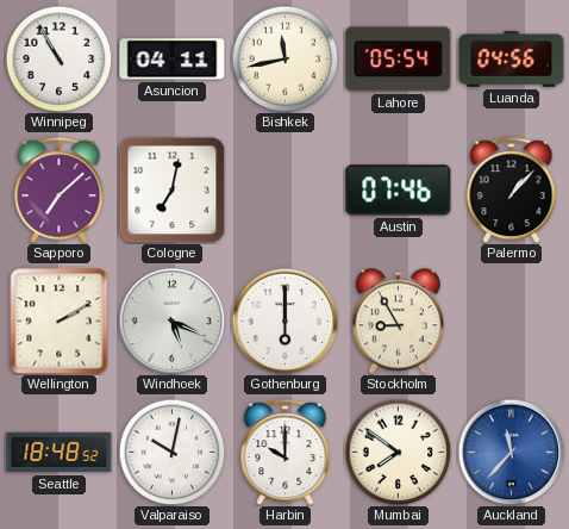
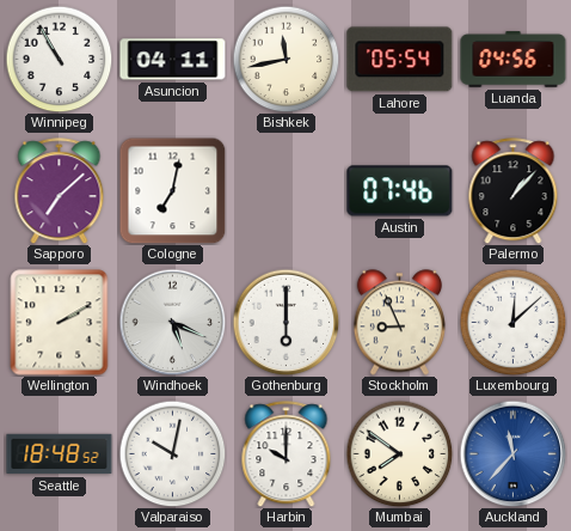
Stockholm: 8:55 -> 8:56
Luxembourg: none -> 12:08
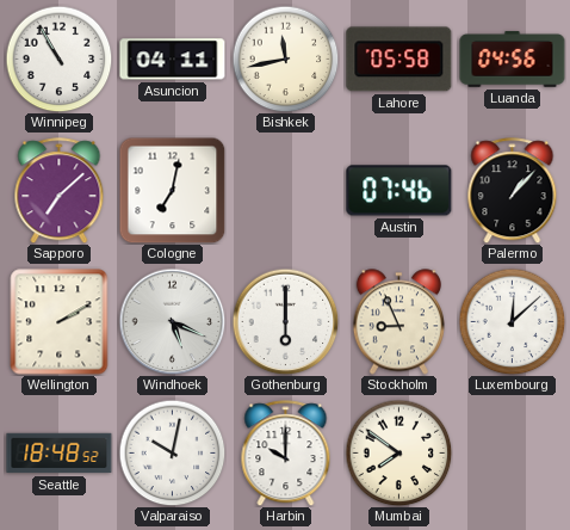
Lahore: 05:54 -> 05:58
Auckland: 11:37 -> none
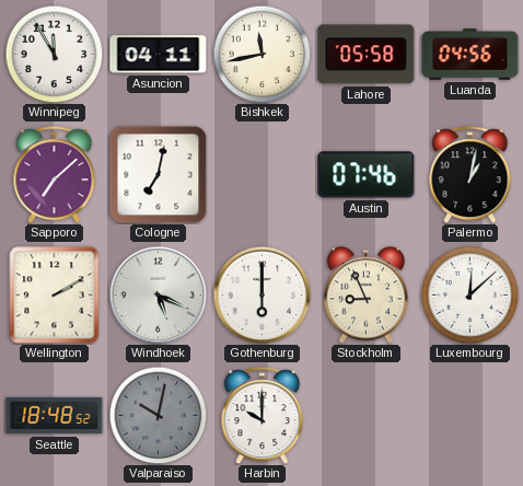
Winnipeg: 10:55 -> 11:55
Palermo: 1:07 -> 1:02
Valparaiso dial: white -> grey
Mumbai: 7:51 -> none
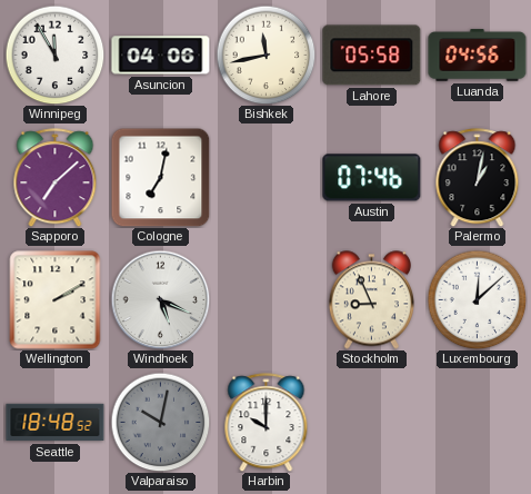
Asuncion: 04:11 -> 04:06
Gothenburg: 6:00 -> none
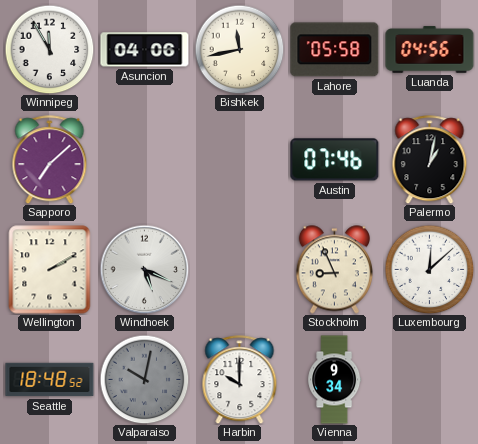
Cologne: 7:02 -> none
Vienna: none -> 9:34
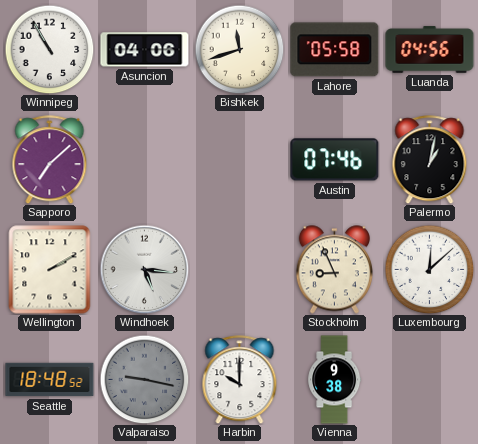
Winnipeg: 11:55 -> 10:55
Bishkek: 11:43 -> 11:42
Windhoek: 5:19 -> 5:16
Valparaiso: 10:02 -> 9:17
Vienna: 9:34 -> 9:38
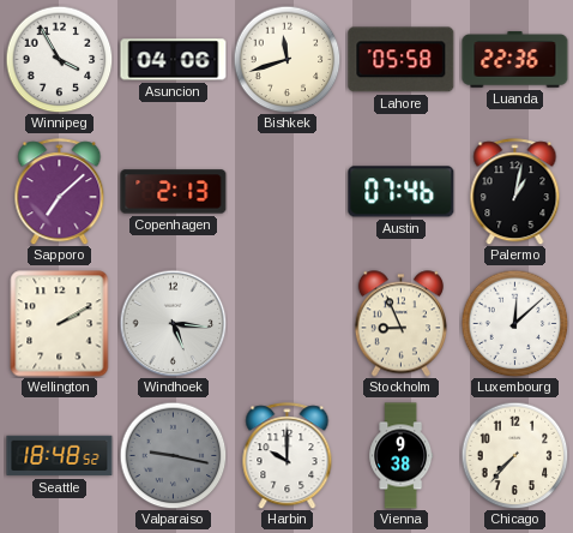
Winnipeg: 10:55 -> 3:55
Luanda: 04:56 -> 22:36
Copenhagen: none -> 2:13
Chicago: none -> 7:37
